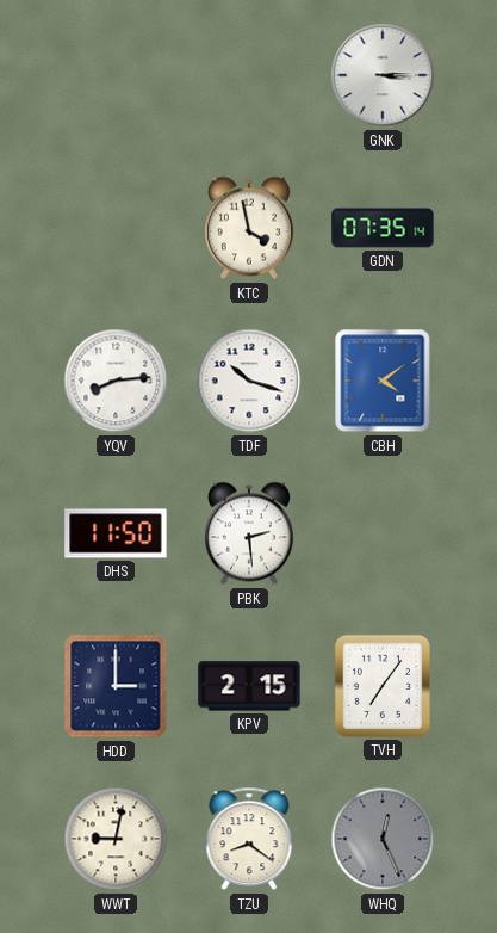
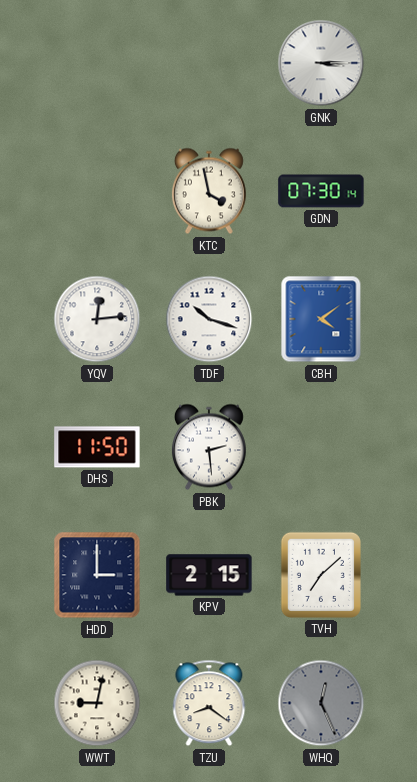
GDN: 07:35 -> 07:30
YQV: 8:14 -> 12:14
TVH: 7:06 -> 7:08
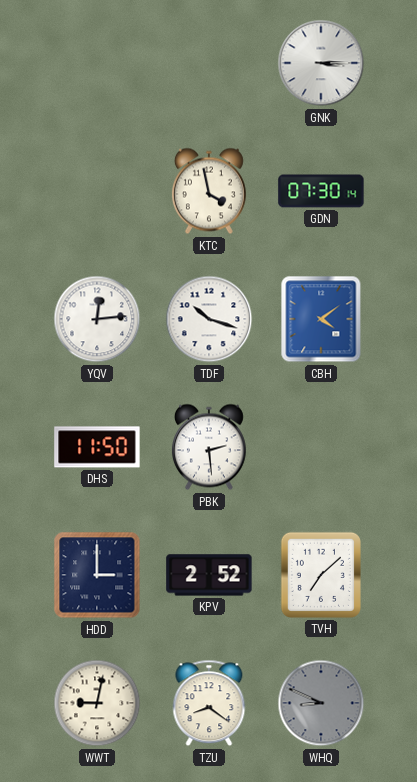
KPV: 2:15 -> 2:52
WHQ: 12:26 -> 8:49
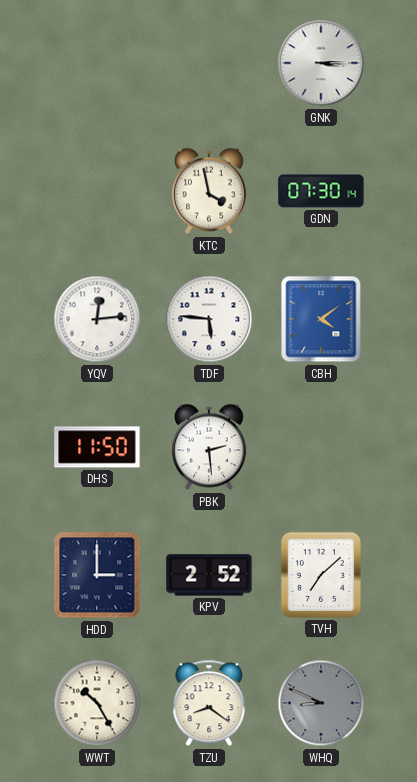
TDF: 10:18 -> 5:46
WWT: 9:02 -> 10:25
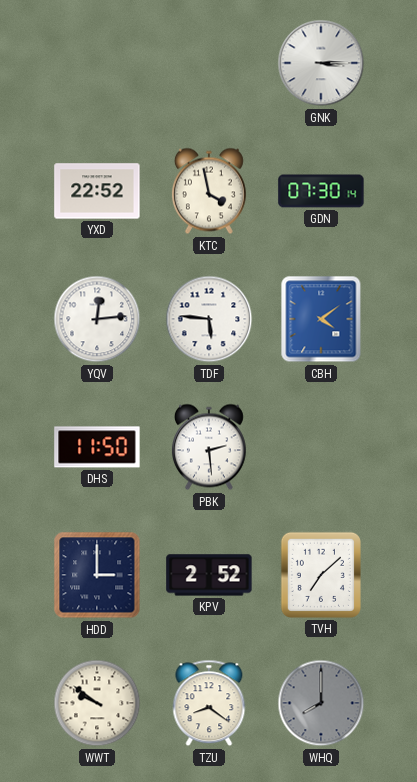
YXD: none -> 22:52
WWT: 10:25 -> 9:51
WHQ: 8:49 -> 8:00
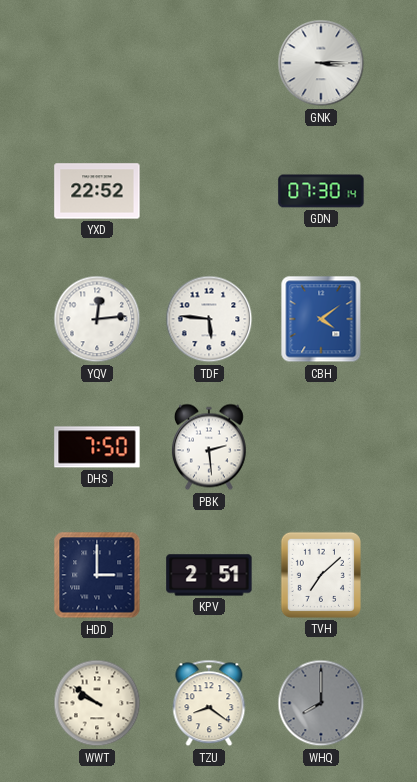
KTC: 3:58 -> none
DHS: 11:50 -> 7:50
KPV: 2:52 -> 2:51
